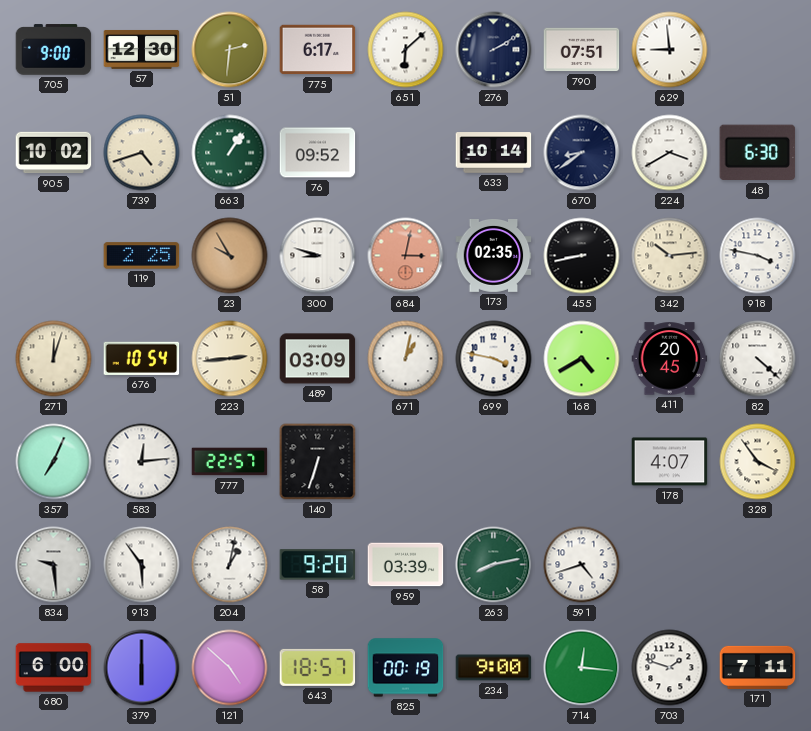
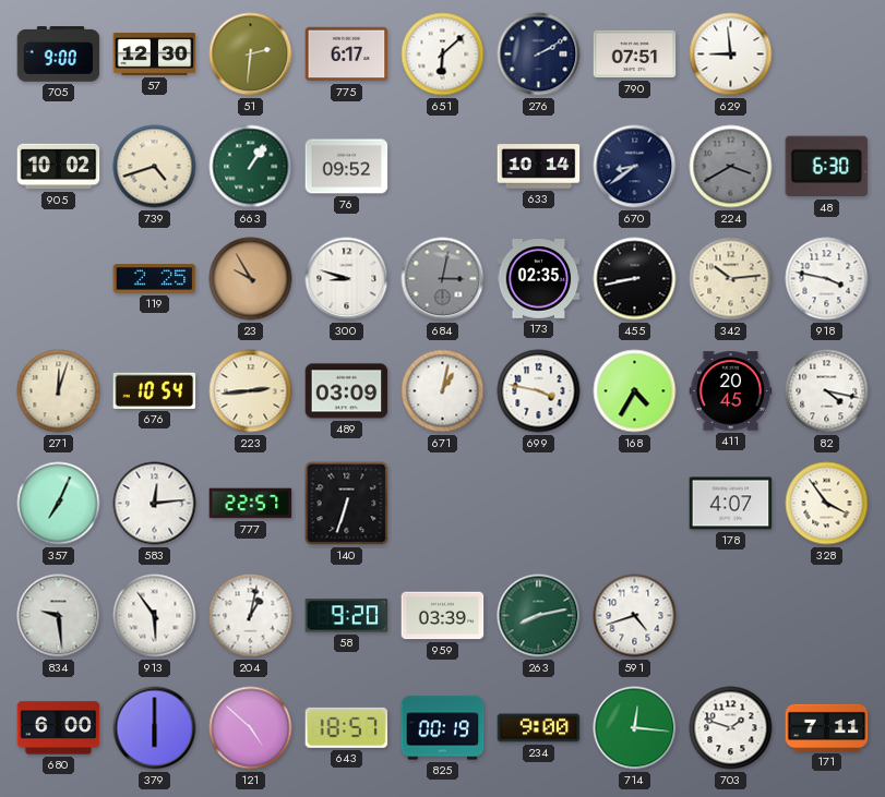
224 dial: white -> grey
684 dial: salmon -> grey
168: 4:40 -> 4:35
82: 4:22 -> 4:17
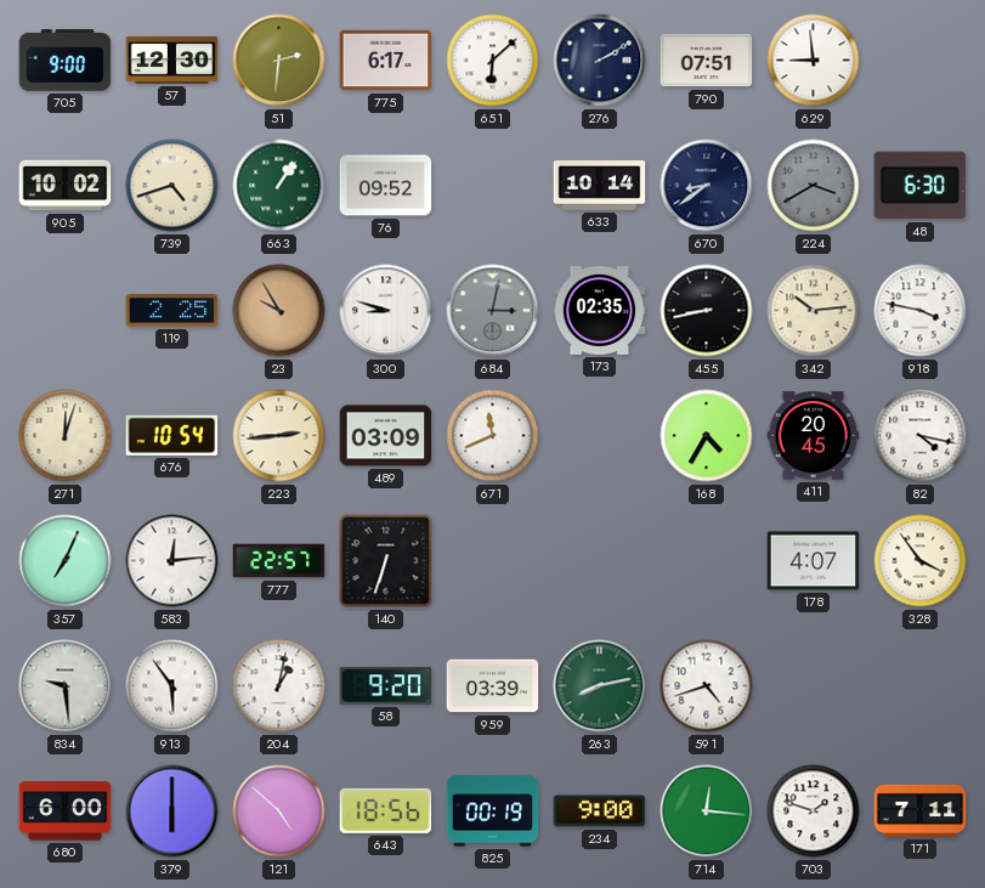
671: 1:02 -> 11:41
699: 3:47 -> none
643: 18:57 -> 18:56
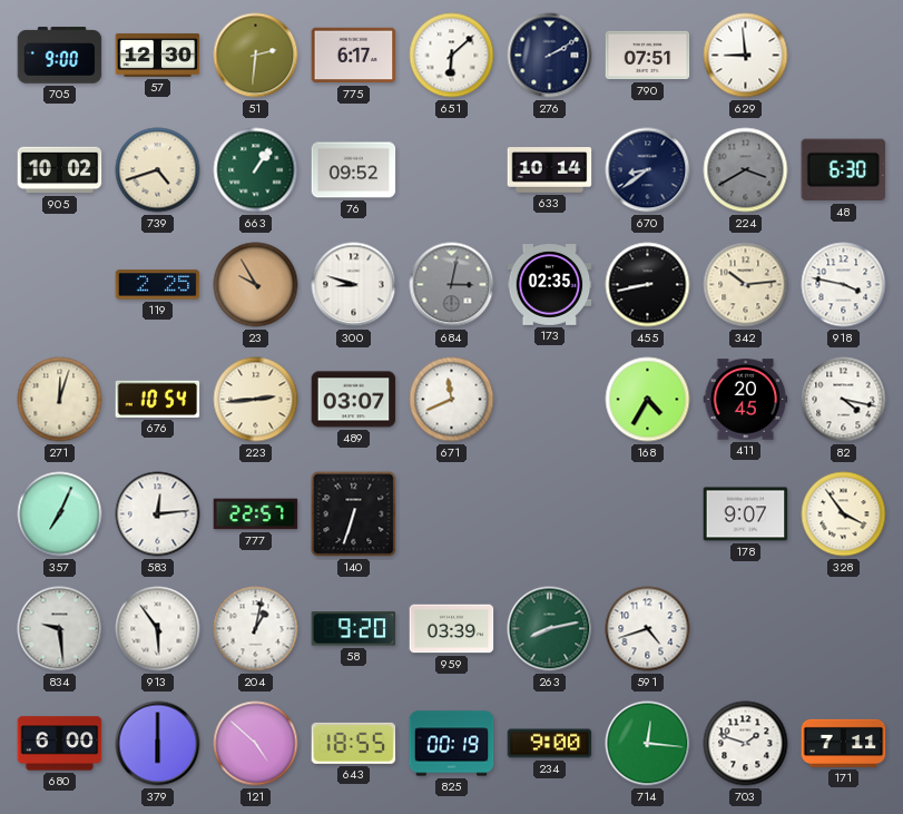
489: 03:09 -> 03:07
178: 4:07 -> 9:07
643: 18:56 -> 18:55
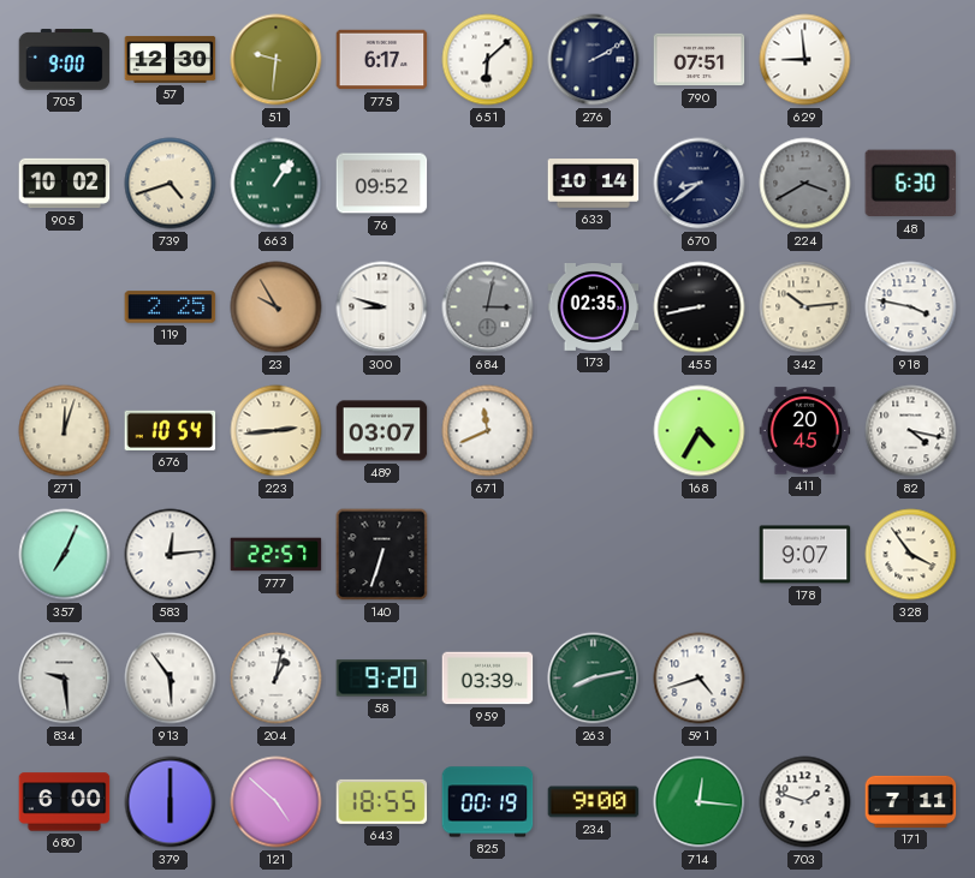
51: 2:31 -> 9:31
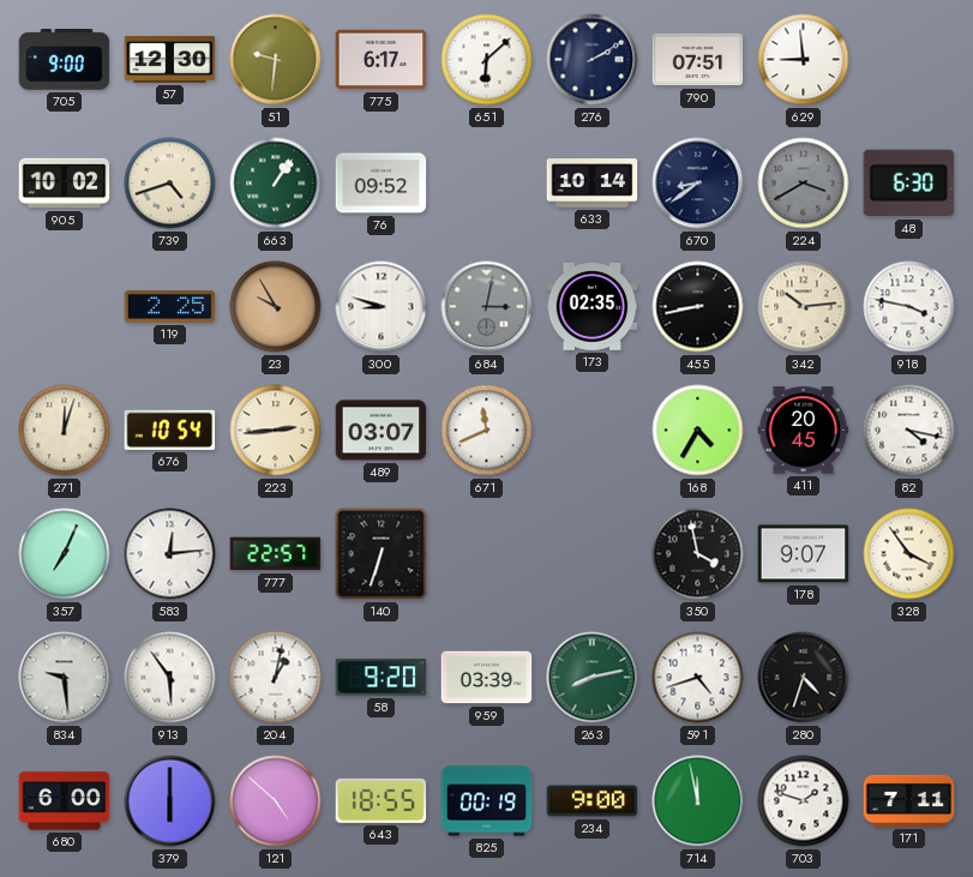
350: none -> 3:58
280: none -> 4:33
714: 12:16 -> 11:58
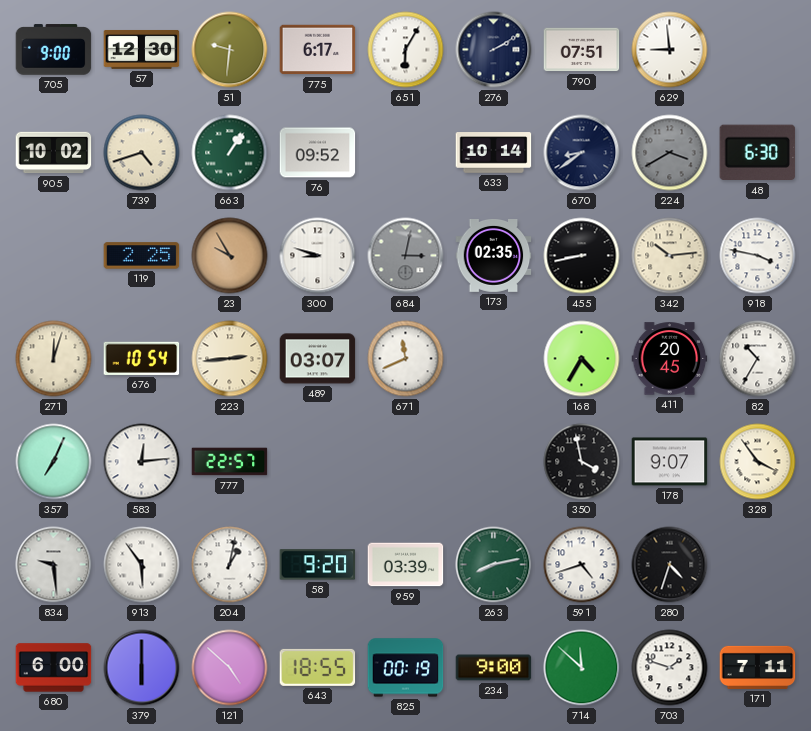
651: 6:08 -> 6:05
82: 4:17 -> 10:35
140: 6:33 -> none
714: 11:58 -> 11:52
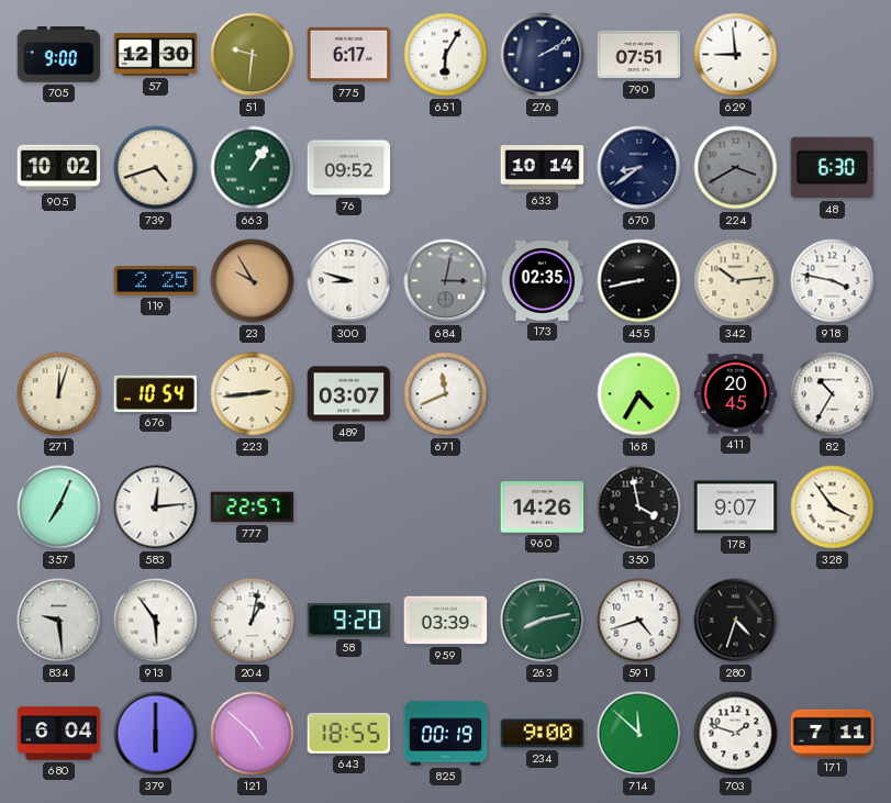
960: none -> 14:26
680: 6:00 -> 6:04
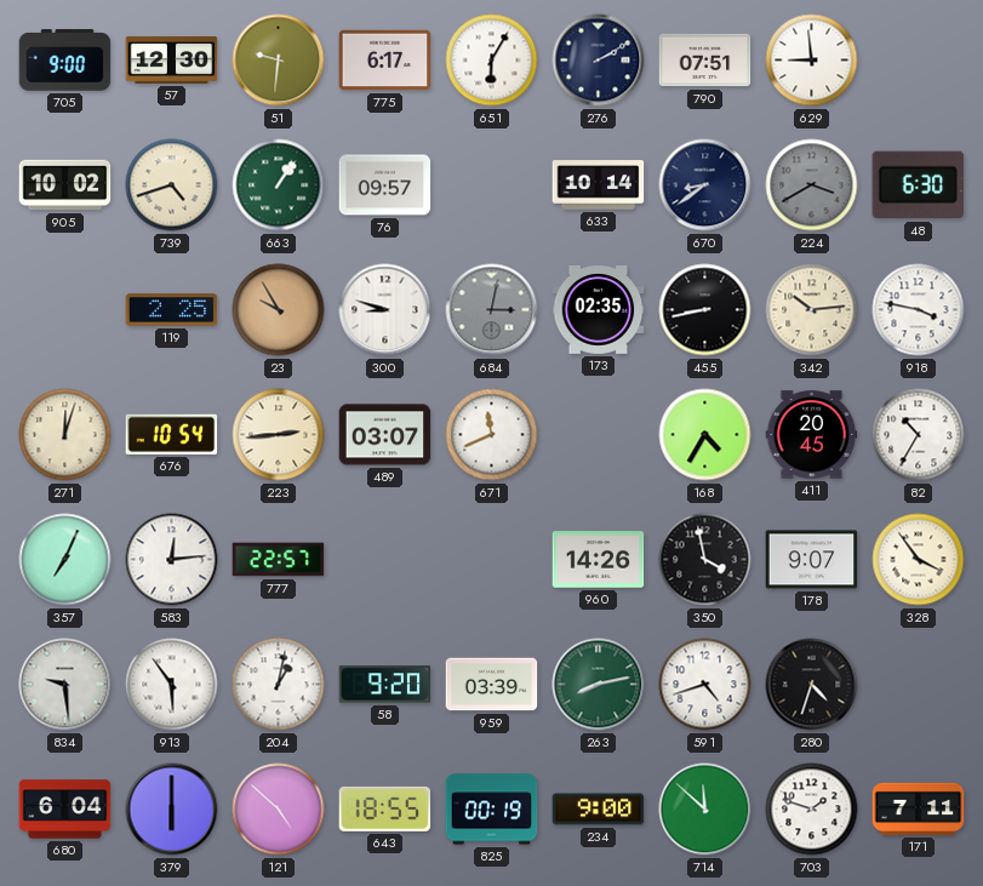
76: 09:52 -> 09:57
